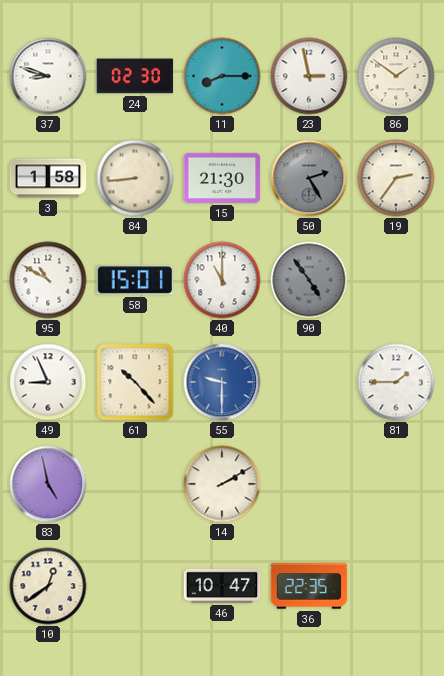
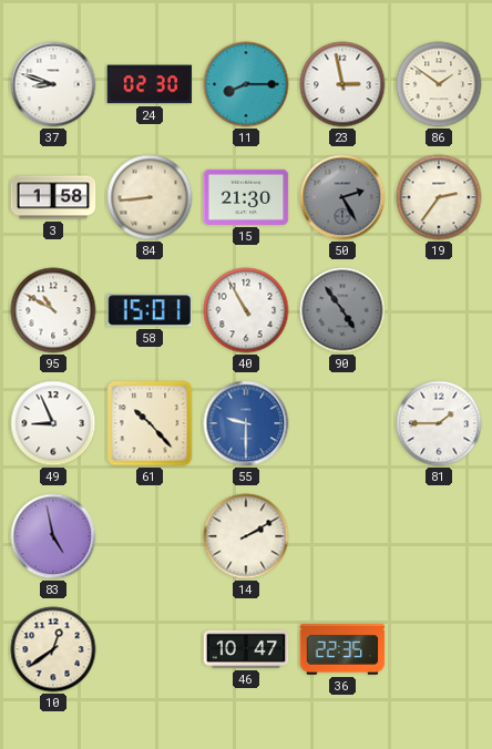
40: 11:00 -> 10:55
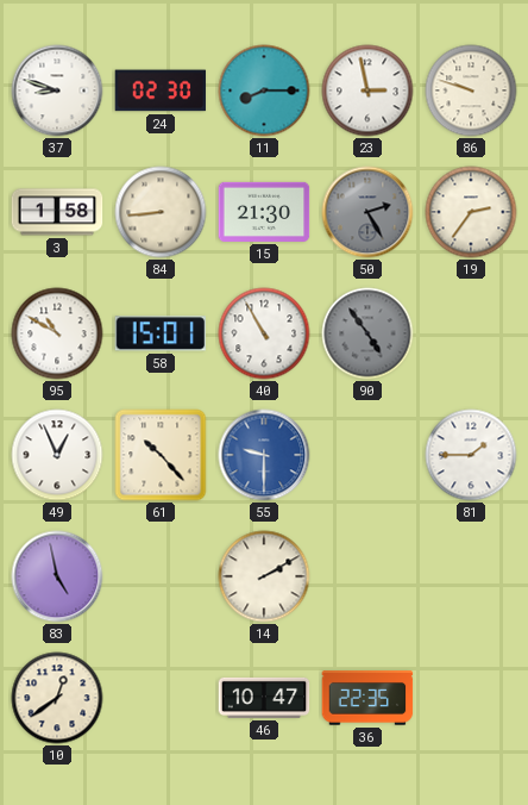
86: 1:51 -> 9:48
49: 8:56 -> 12:56
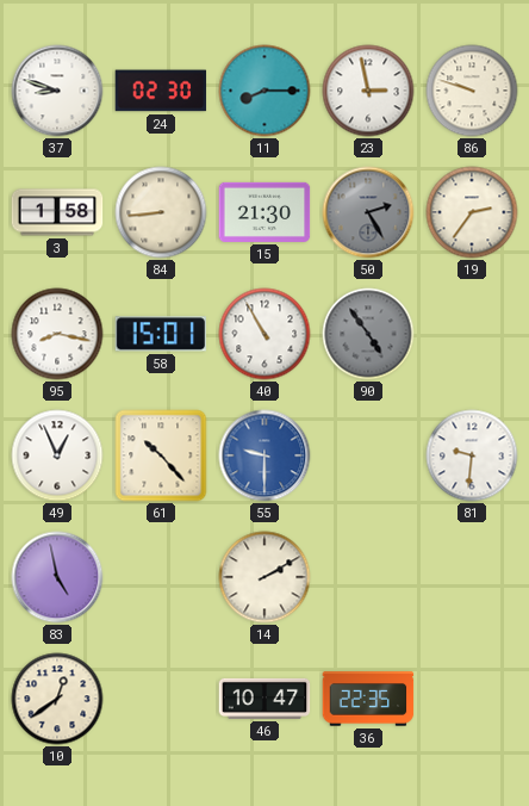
95: 10:50 -> 8:17
81: 1:45 -> 9:31
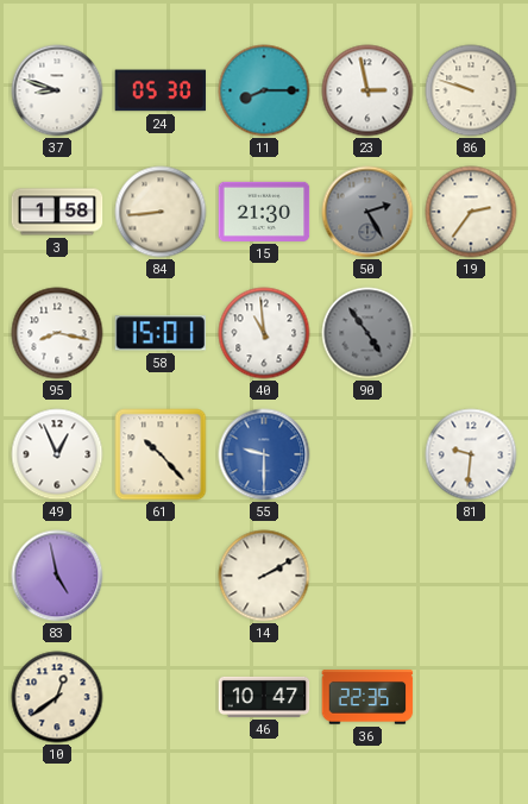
24: 02:30 -> 05:30
40: 10:55 -> 10:59
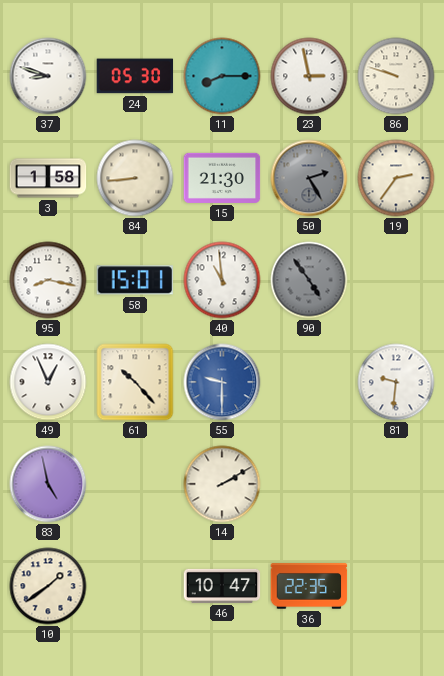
10: 12:39 -> 1:39
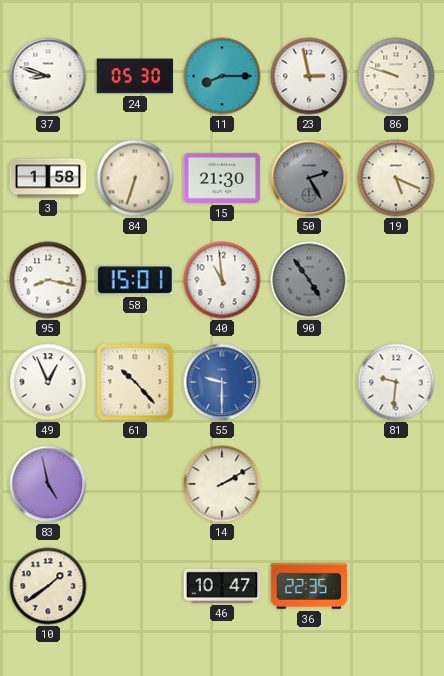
84: 8:44 -> 6:33
19: 2:36 -> 5:19
